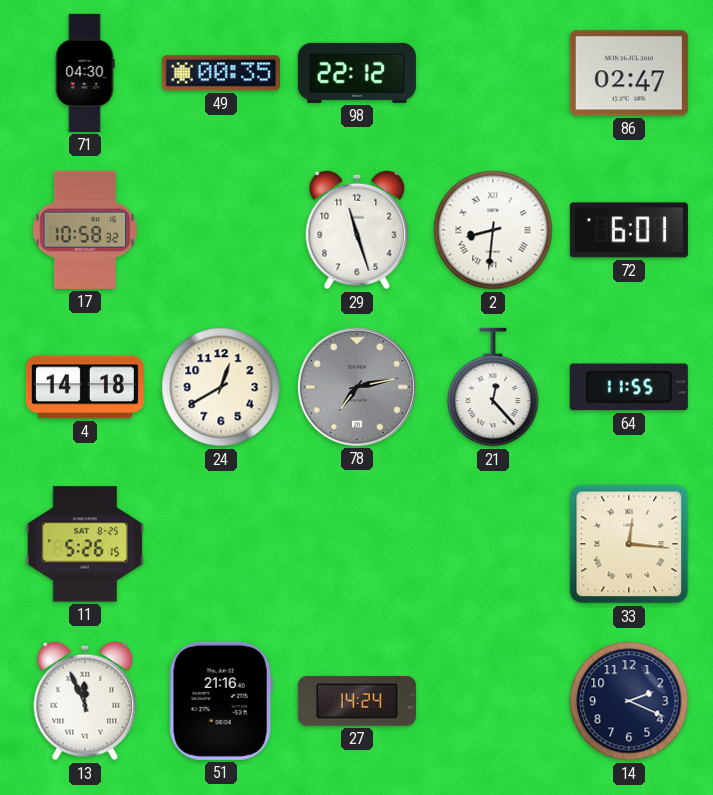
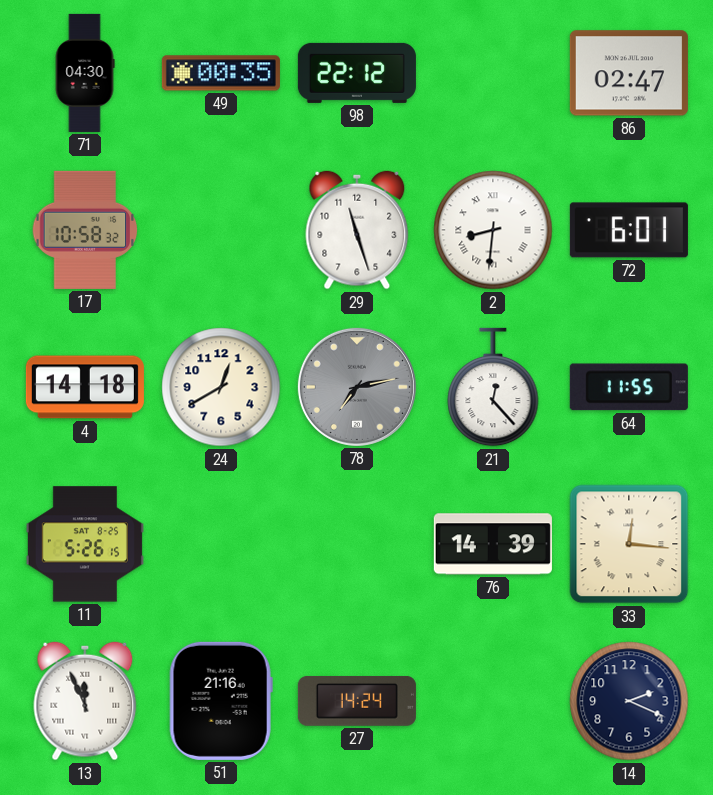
76: none -> 14:39
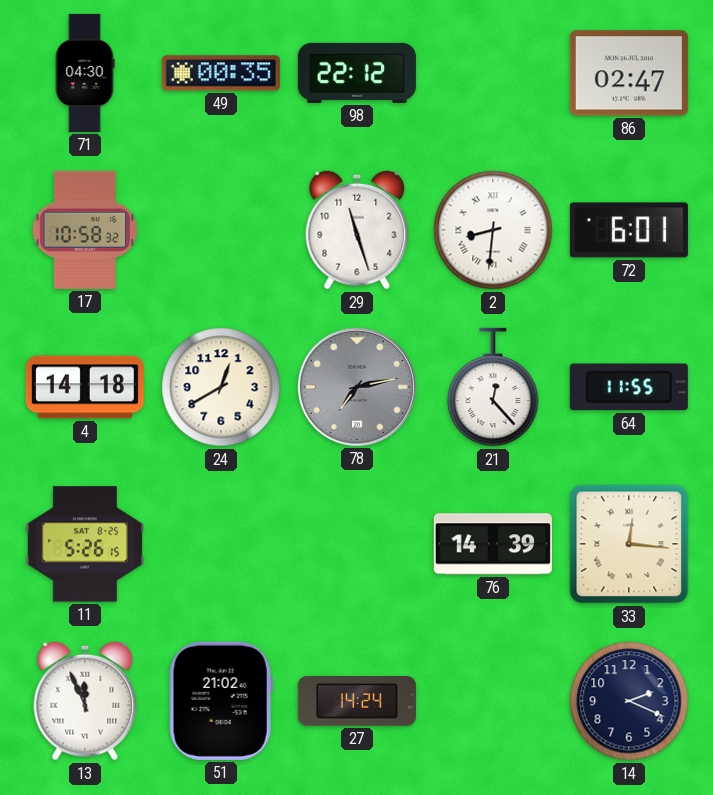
51: 21:16 -> 21:02
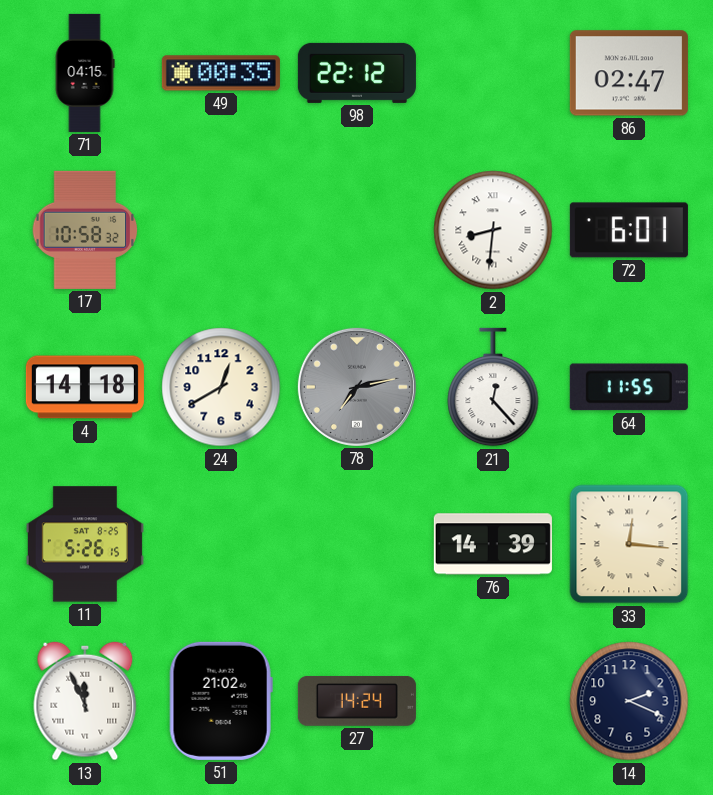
71: 04:30 -> 04:15
29: 11:27 -> none
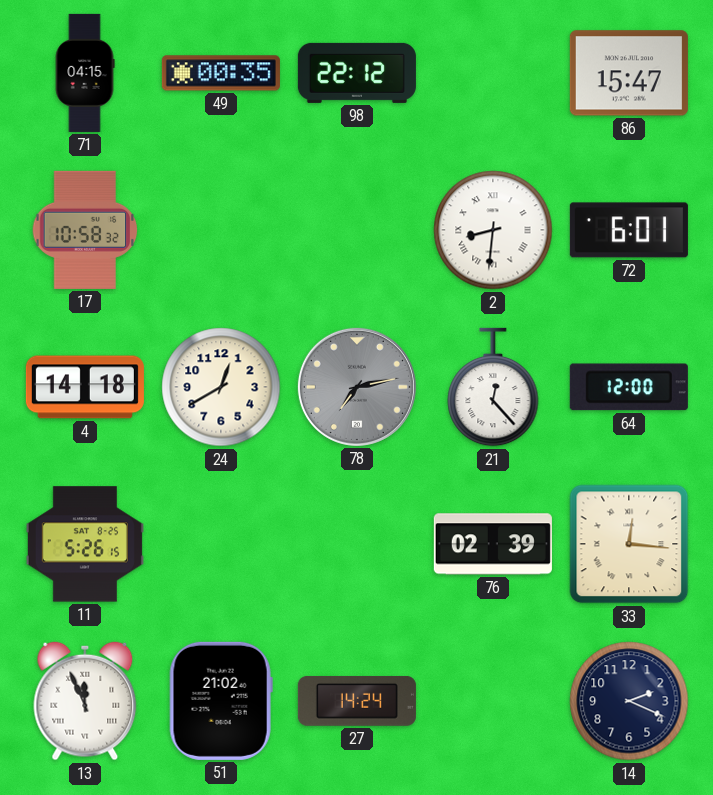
86: 02:47 -> 15:47
64: 11:55 -> 12:00
76: 14:39 -> 02:39
